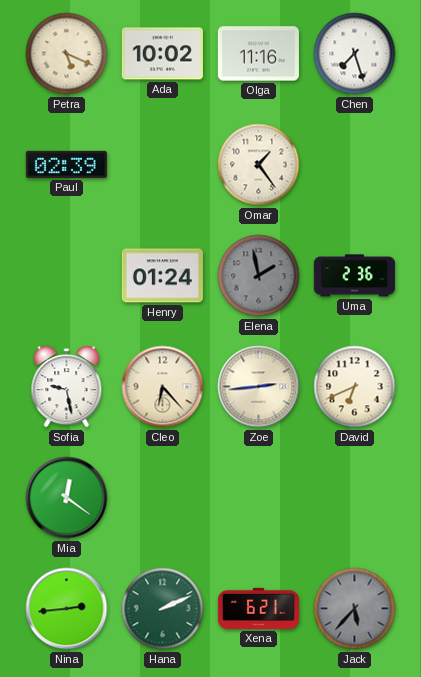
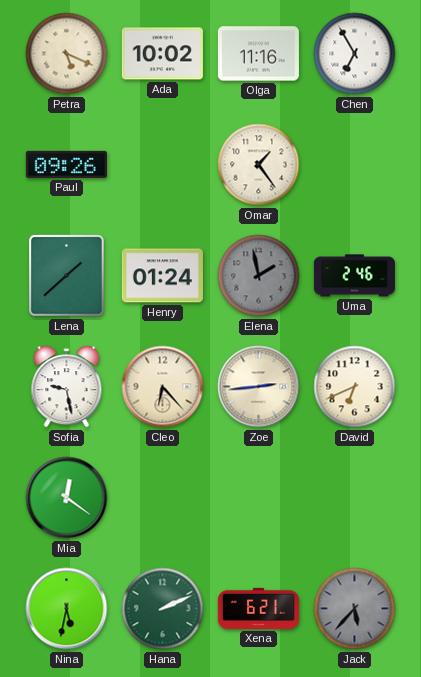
Chen: 7:27 -> 6:55
Paul: 02:39 -> 09:26
Lena: none -> 1:38
Uma: 2:36 -> 2:46
Nina: 2:44 -> 5:32
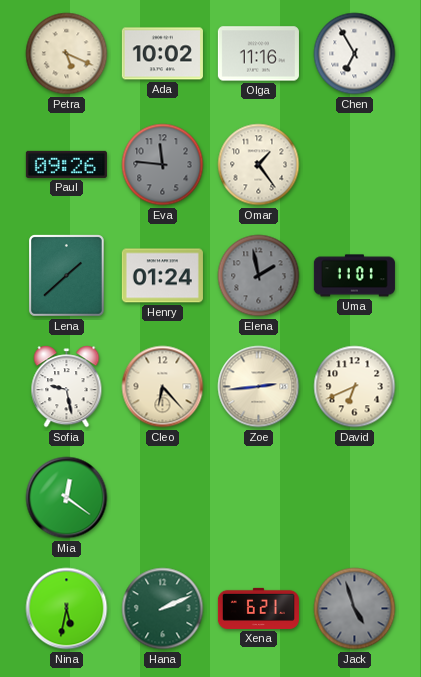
Eva: none -> 11:46
Uma: 2:46 -> 11:01
Jack: 5:37 -> 4:57
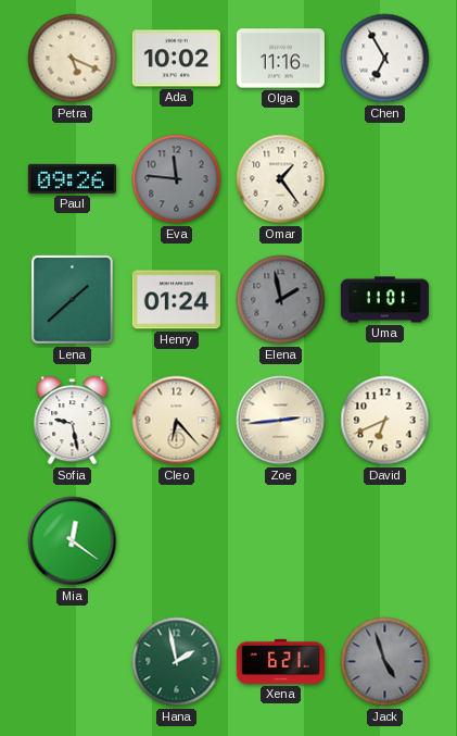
Nina: 5:32 -> none
Hana: 2:11 -> 1:58
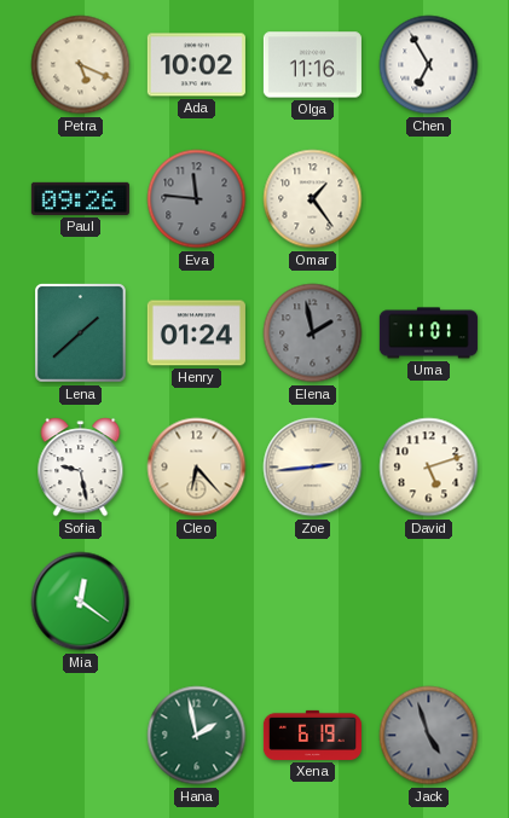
David: 6:41 -> 5:12
Xena: 6:21 -> 6:19
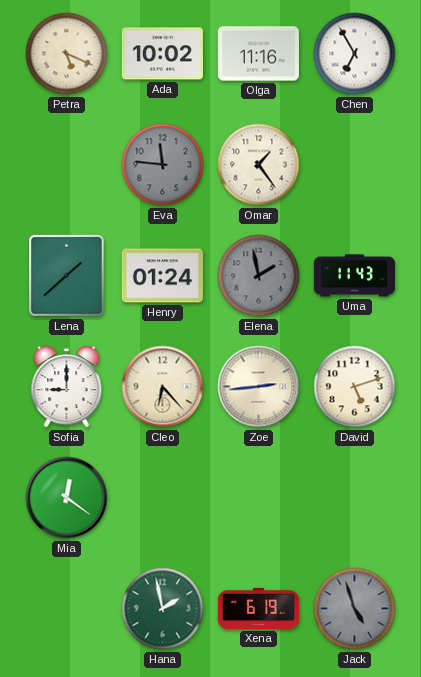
Paul: 09:26 -> none
Uma: 11:01 -> 11:43
Sofia: 9:28 -> 9:00
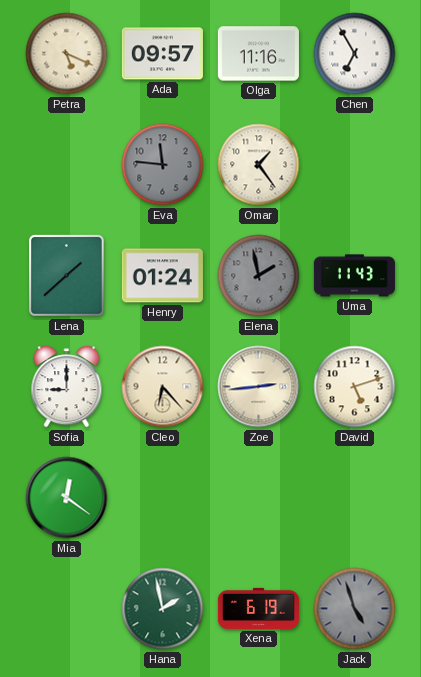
Ada: 10:02 -> 09:57
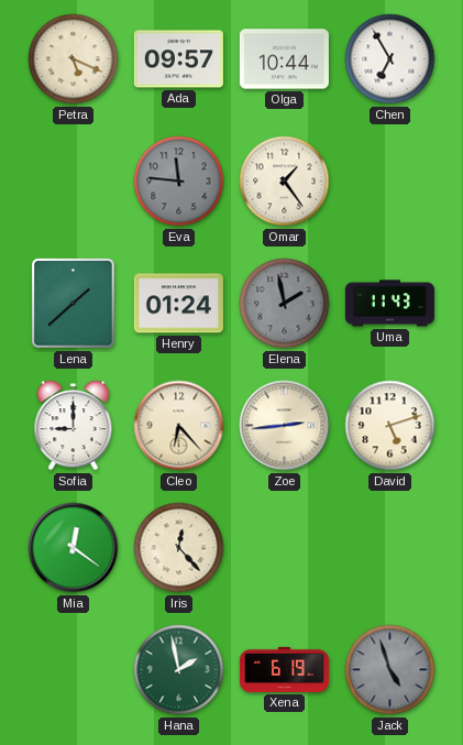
Olga: 11:16 -> 10:44
Iris: none -> 12:23
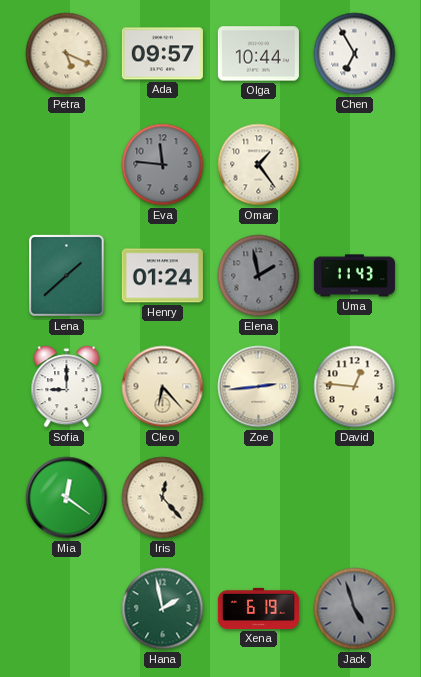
David: 5:12 -> 12:46
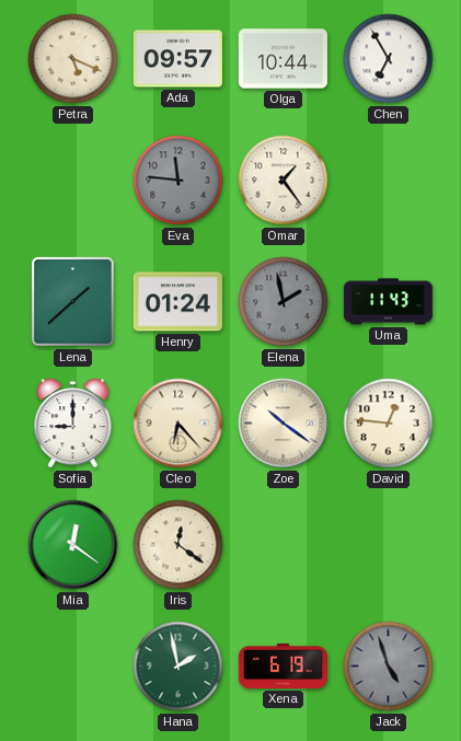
Zoe: 2:44 -> 10:21
Iris: 12:23 -> 12:21
